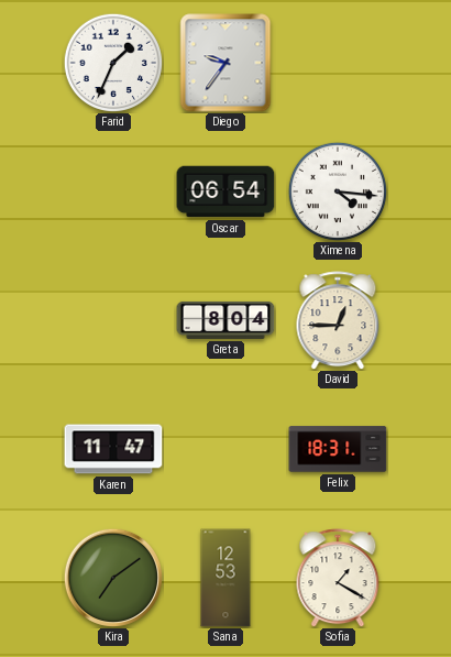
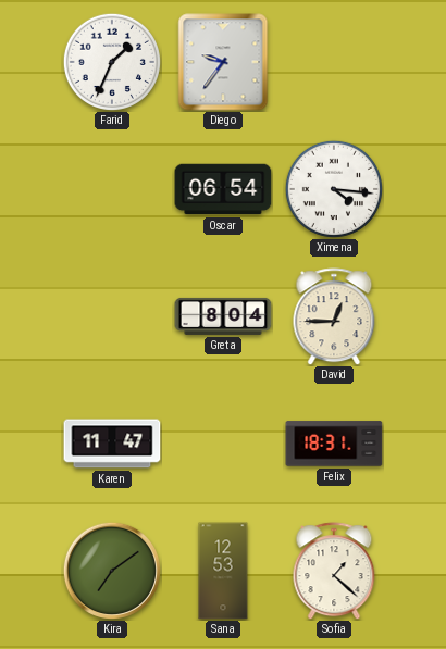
Sofia: 1:20 -> 1:22
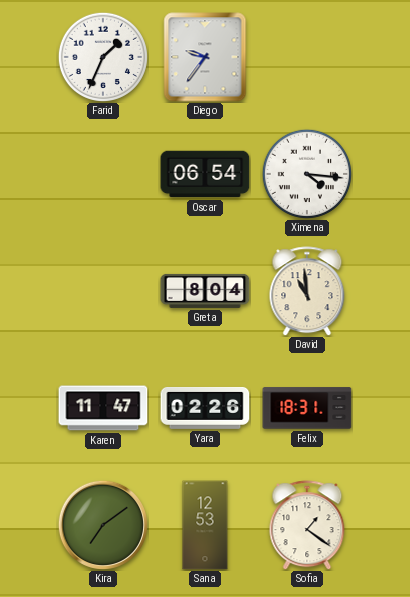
David: 12:45 -> 10:59
Yara: none -> 02:26
Sofia: 1:22 -> 1:21
